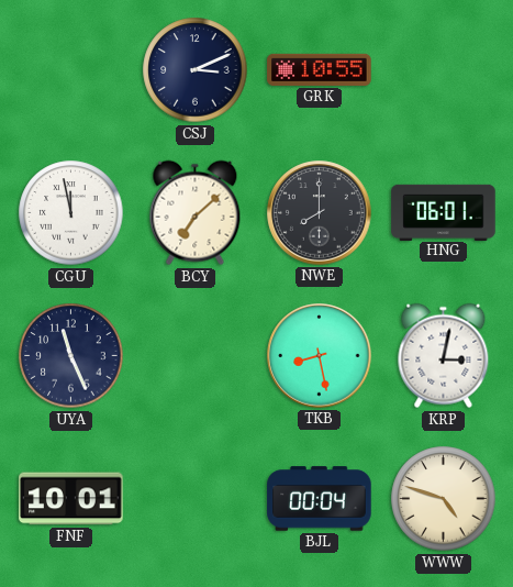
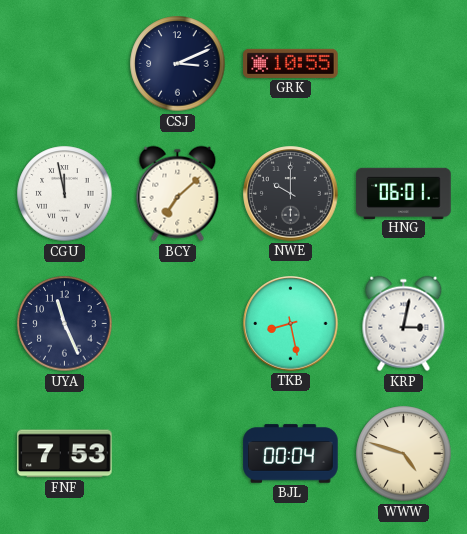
NWE: 8:00 -> 10:00
FNF: 10:01 -> 7:53
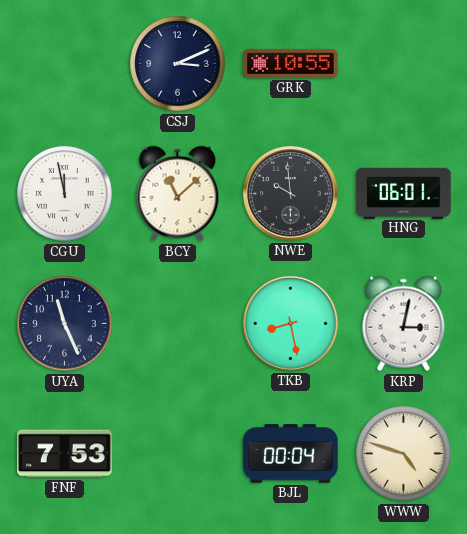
BCY: 7:08 -> 11:08
NWE: 10:00 -> 9:59
